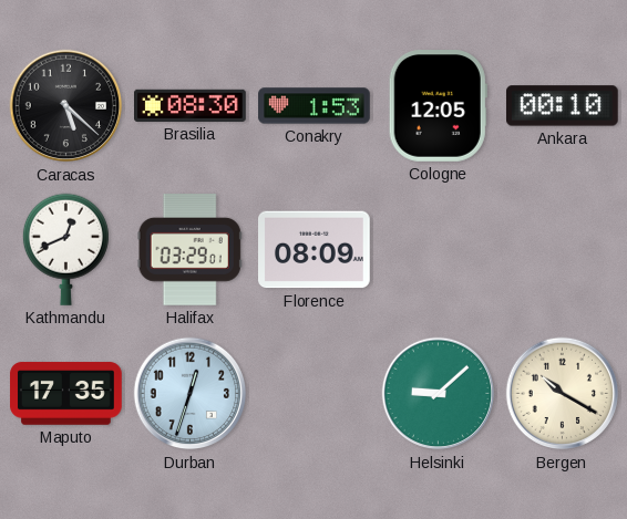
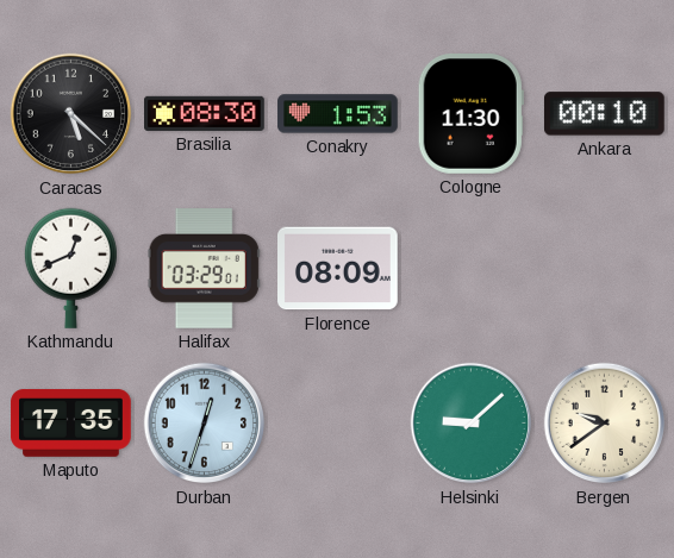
Cologne: 12:05 -> 11:30
Bergen: 10:20 -> 9:39
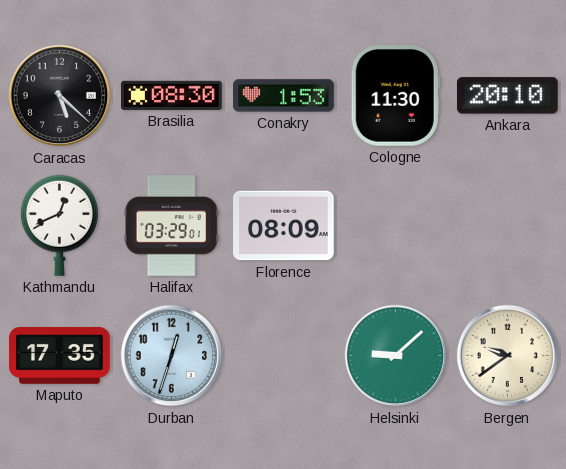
Ankara: 00:10 -> 20:10
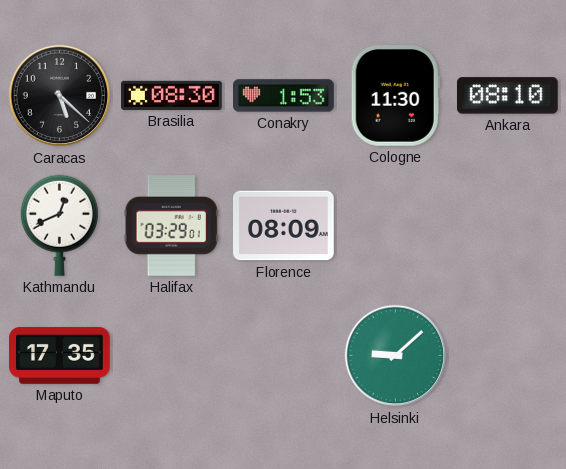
Ankara: 20:10 -> 08:10
Durban: 12:33 -> none
Bergen: 9:39 -> none
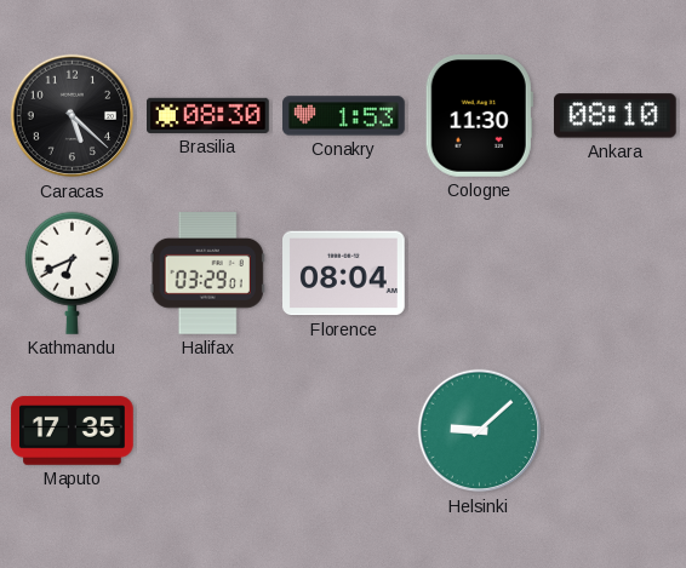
Kathmandu: 12:41 -> 6:41
Florence: 08:09 -> 08:04
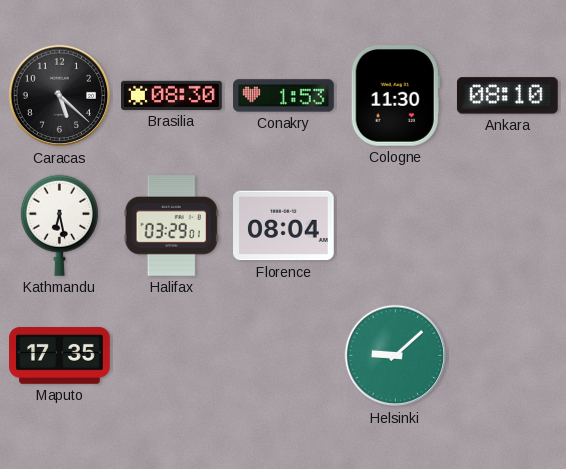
Kathmandu: 6:41 -> 6:28
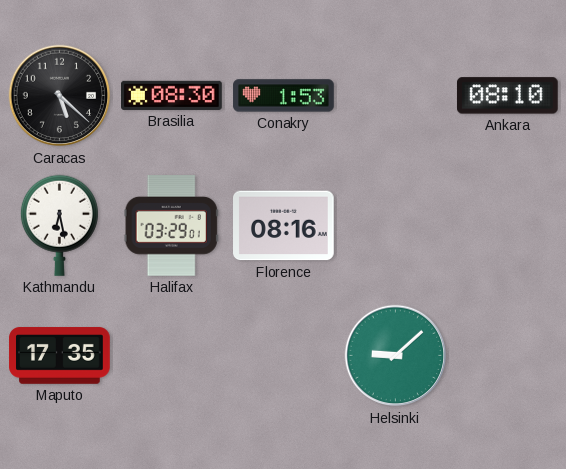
Cologne: 11:30 -> none
Florence: 08:04 -> 08:16
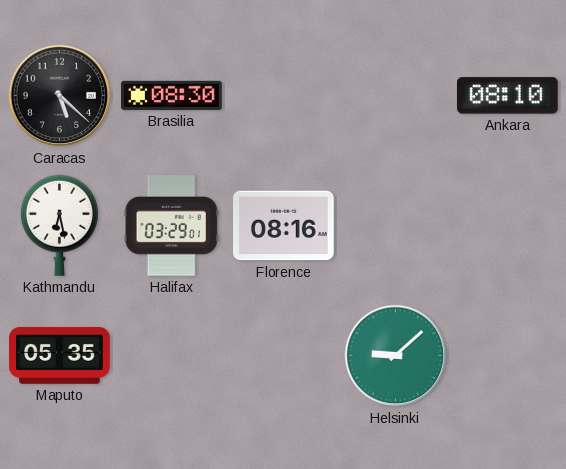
Conakry: 1:53 -> none
Maputo: 17:35 -> 05:35
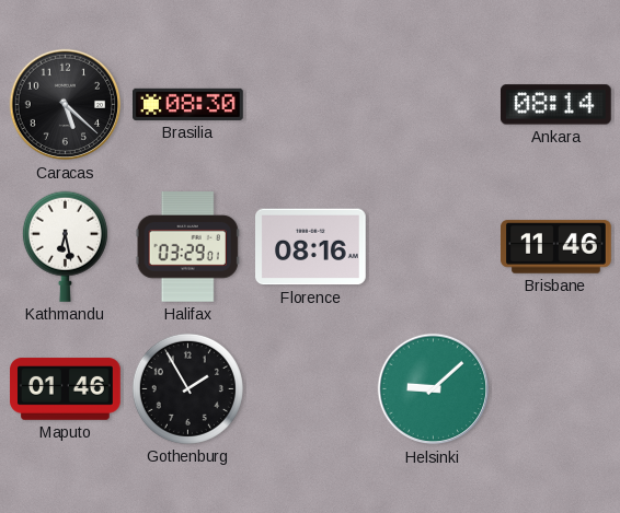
Ankara: 08:10 -> 08:14
Brisbane: none -> 11:46
Maputo: 05:35 -> 01:46
Gothenburg: none -> 1:55
